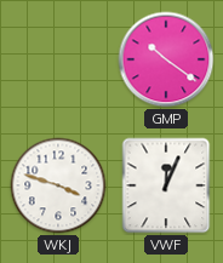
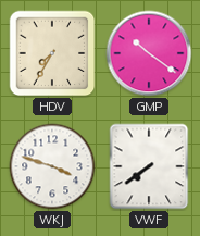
HDV: none -> 7:35
VWF: 12:04 -> 7:39
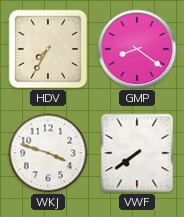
GMP: 10:21 -> 8:21
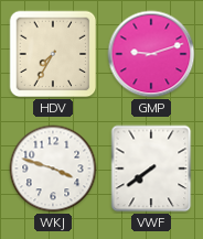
GMP: 8:21 -> 9:12
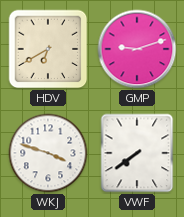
HDV: 7:35 -> 6:40
